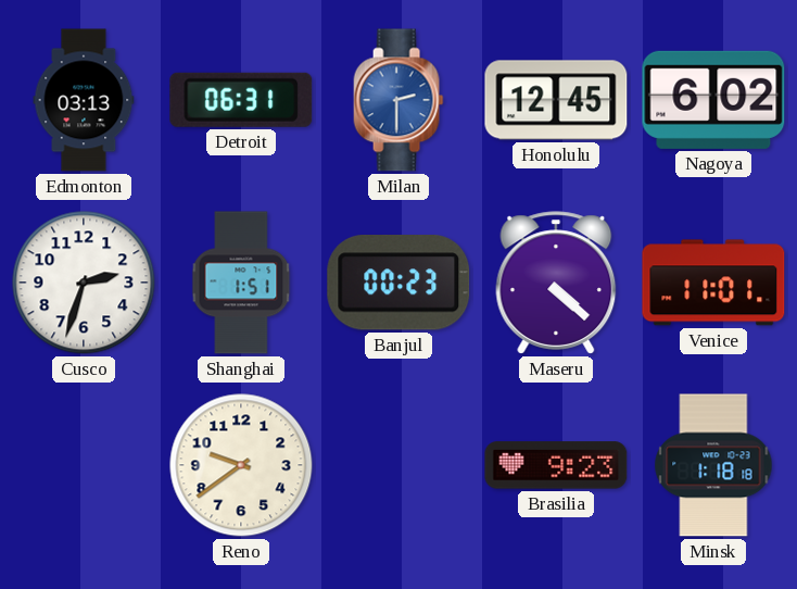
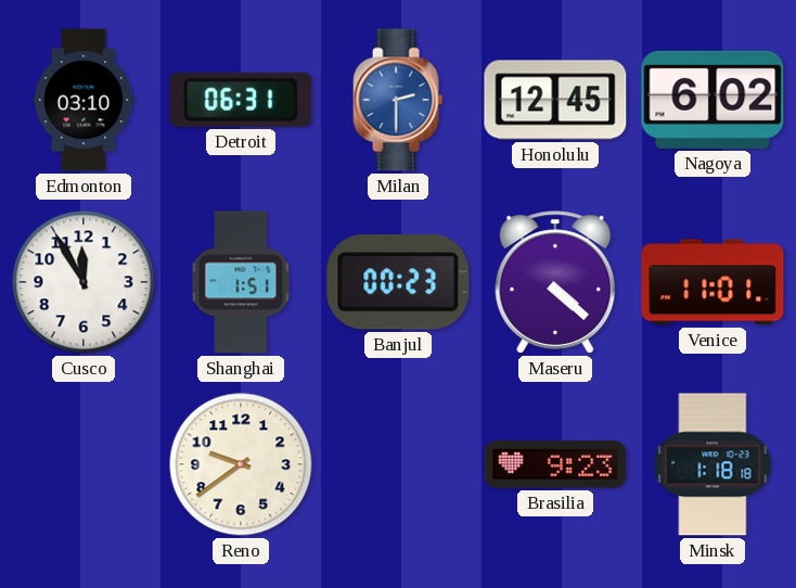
Edmonton: 03:13 -> 03:10
Cusco: 2:33 -> 11:55
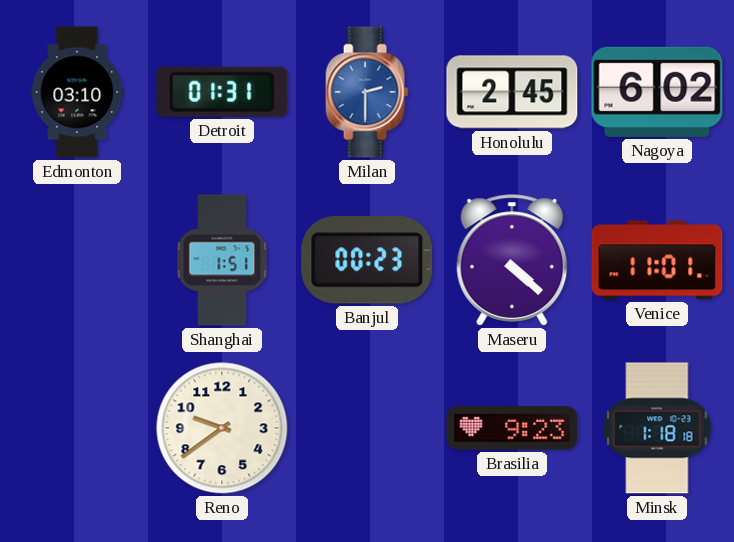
Detroit: 06:31 -> 01:31
Honolulu: 12:45 -> 2:45
Cusco: 11:55 -> none
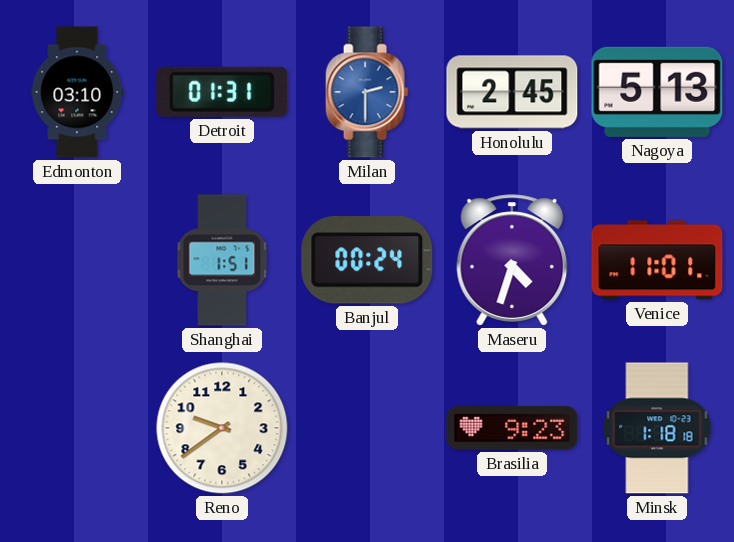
Nagoya: 6:02 -> 5:13
Banjul: 00:23 -> 00:24
Maseru: 4:22 -> 4:33
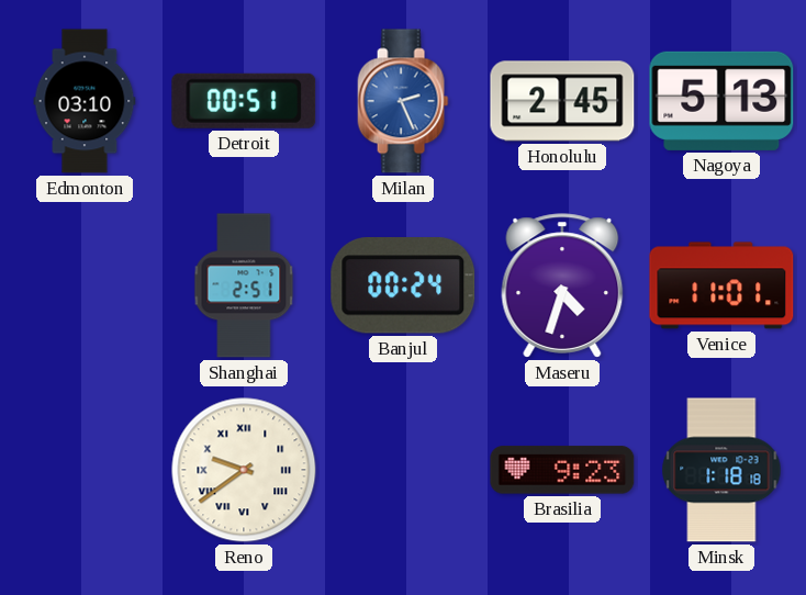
Detroit: 01:31 -> 00:51
Milan: 2:30 -> 2:26
Shanghai: 1:51 -> 2:51
Reno numerals: Arabic -> Roman
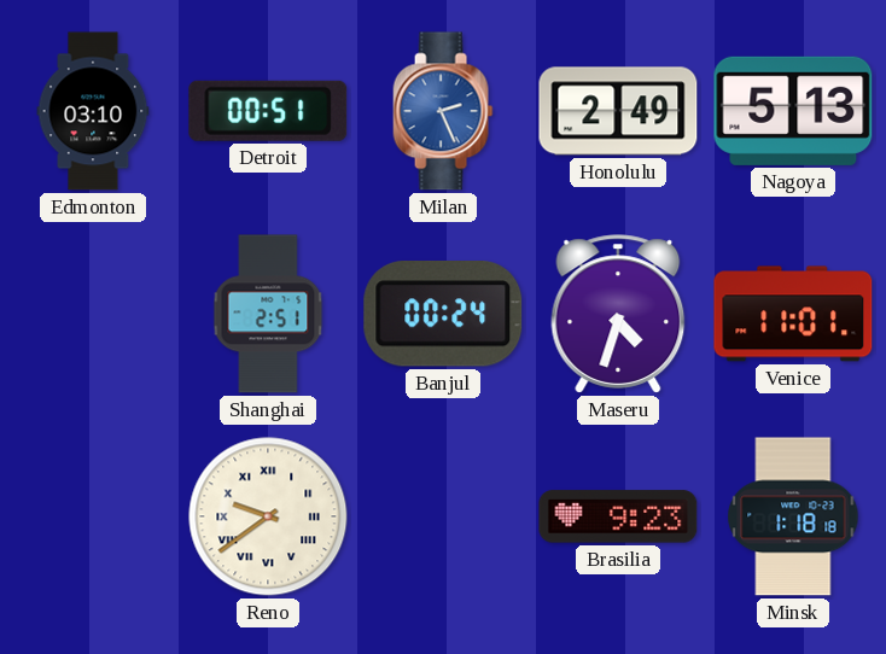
Honolulu: 2:45 -> 2:49
